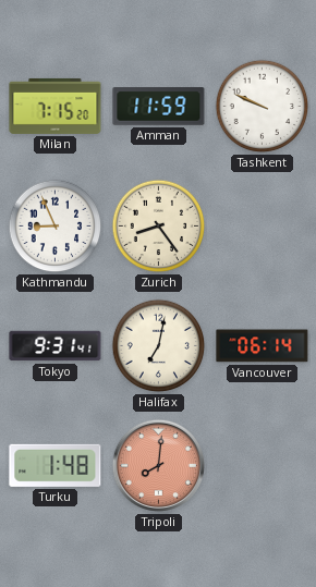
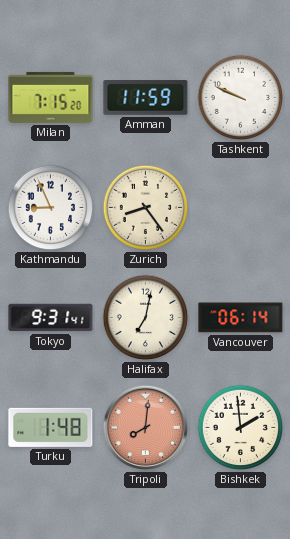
Bishkek: none -> 1:59
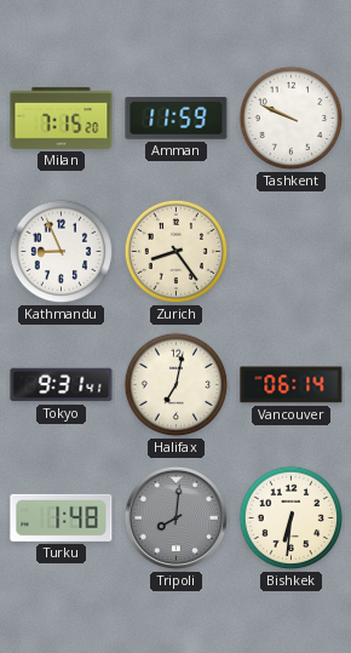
Tripoli dial: salmon -> grey
Bishkek: 1:59 -> 6:31
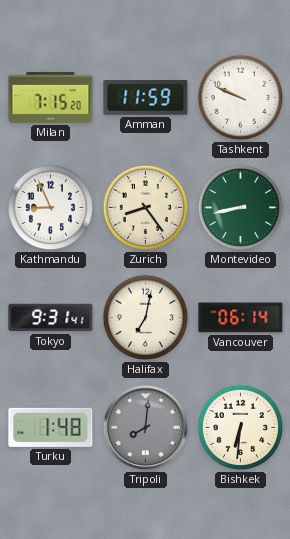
Montevideo: none -> 8:43
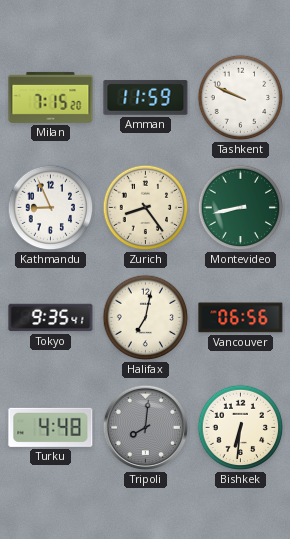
Tokyo: 9:31 -> 9:35
Vancouver: 06:14 -> 06:56
Turku: 1:48 -> 4:48
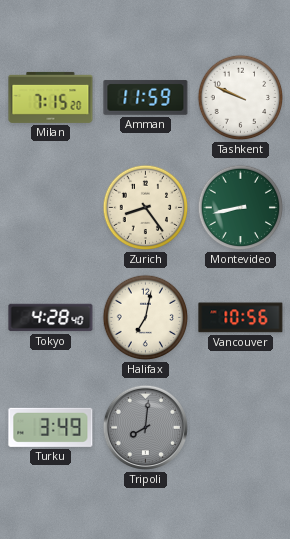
Kathmandu: 8:56 -> none
Tokyo: 9:35 -> 4:28
Vancouver: 06:56 -> 10:56
Turku: 4:48 -> 3:49
Bishkek: 6:31 -> none
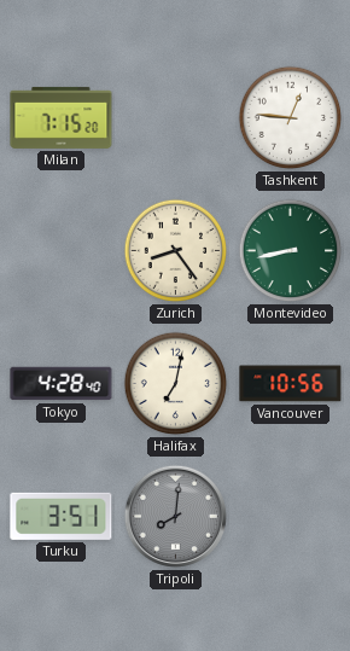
Amman: 11:59 -> none
Tashkent: 9:49 -> 12:46
Turku: 3:49 -> 3:51
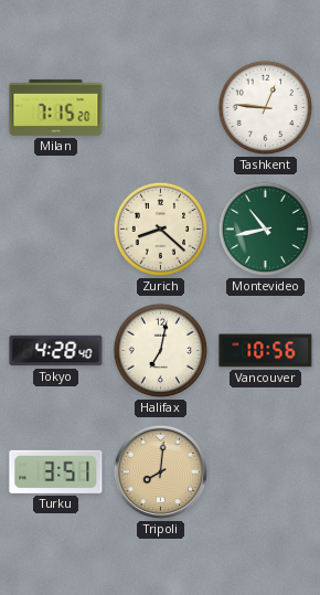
Zurich: 8:24 -> 8:22
Montevideo: 8:43 -> 10:43
Tripoli dial: grey -> champagne
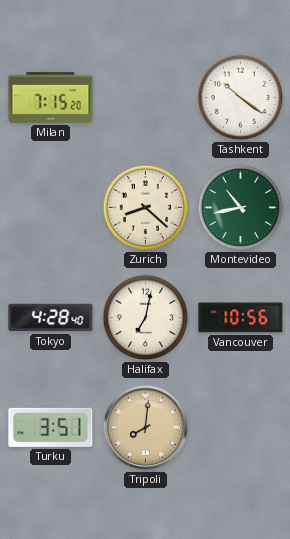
Tashkent: 12:46 -> 10:21
